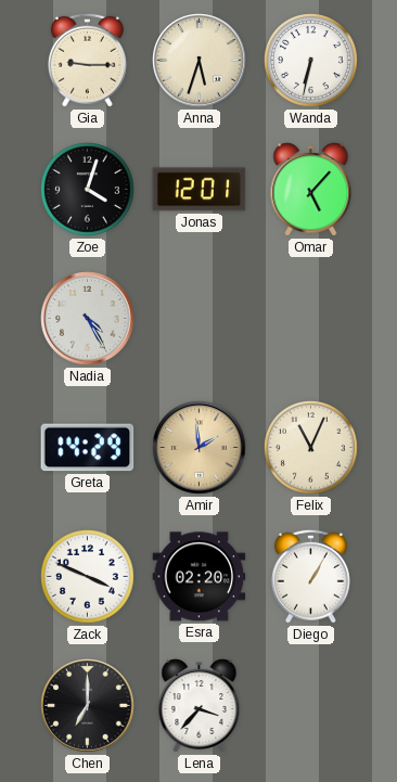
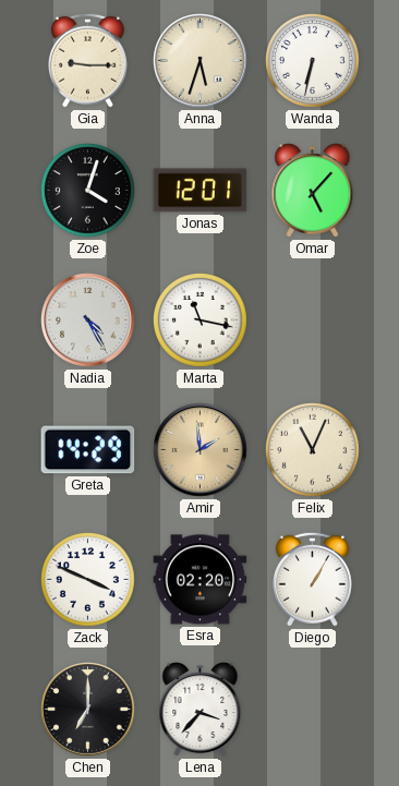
Marta: none -> 11:17
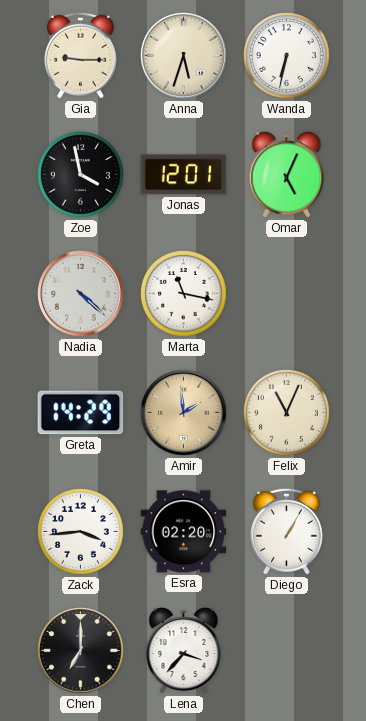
Zoe: 4:03 -> 3:58
Omar: 5:07 -> 5:04
Nadia: 4:25 -> 4:22
Zack: 3:49 -> 3:44
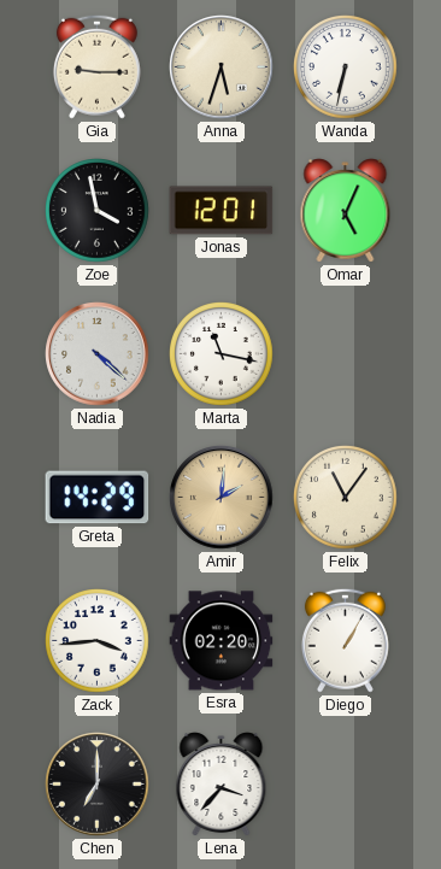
Amir: 1:59 -> 2:01
Felix: 11:04 -> 11:06
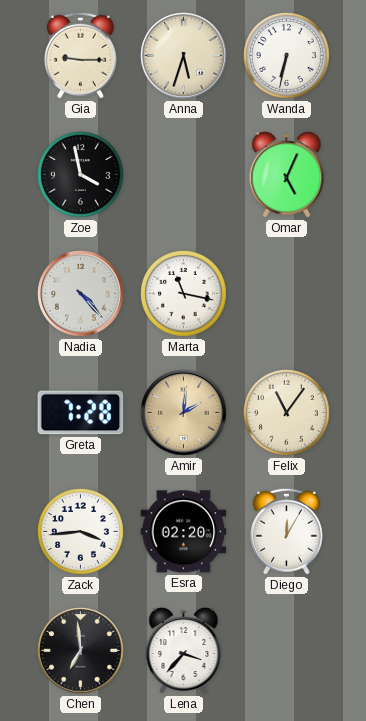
Jonas: 12:01 -> none
Nadia: 4:22 -> 4:23
Greta: 14:29 -> 7:28
Diego: 1:05 -> 12:05
Chen: 7:00 -> 6:59
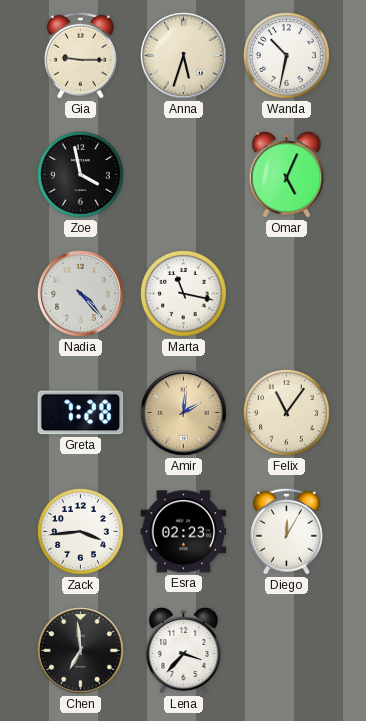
Wanda: 6:32 -> 10:32
Esra: 02:20 -> 02:23
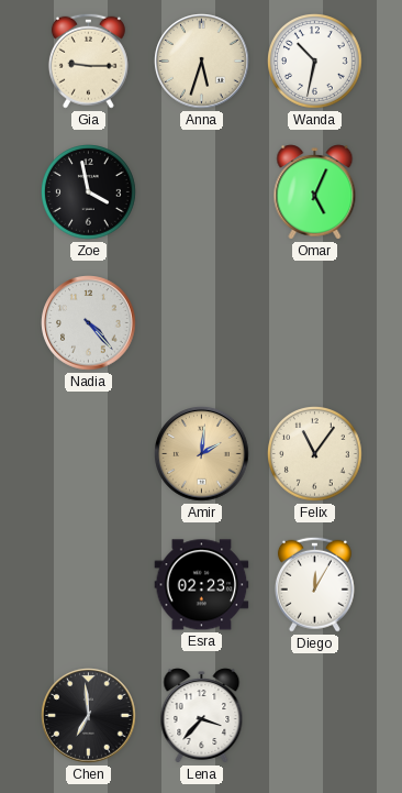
Marta: 11:17 -> none
Greta: 7:28 -> none
Zack: 3:44 -> none
